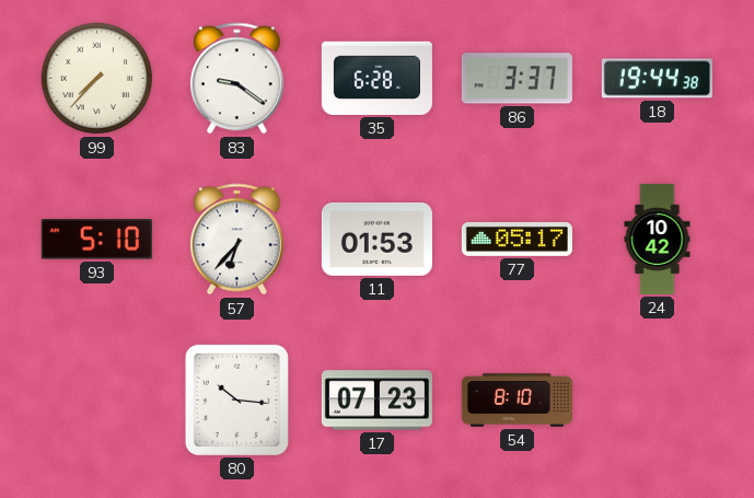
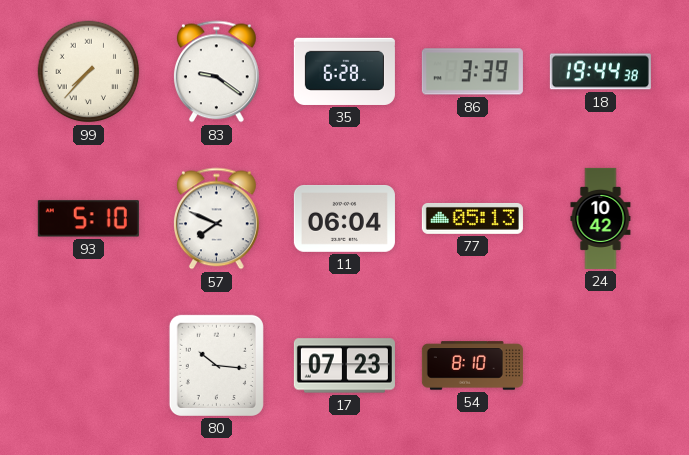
86: 3:37 -> 3:39
57: 6:37 -> 7:49
11: 01:53 -> 06:04
77: 05:17 -> 05:13
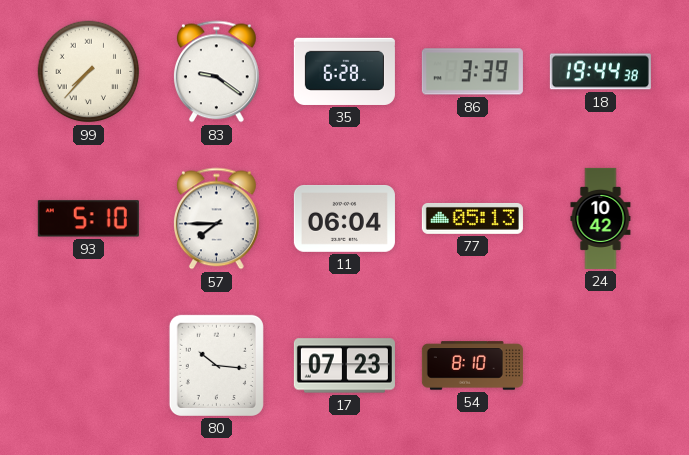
57: 7:49 -> 7:45
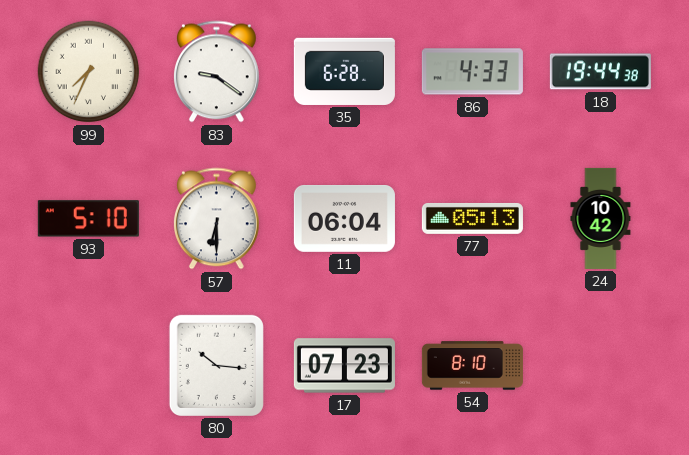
99: 7:37 -> 7:34
86: 3:39 -> 4:33
57: 7:45 -> 6:30
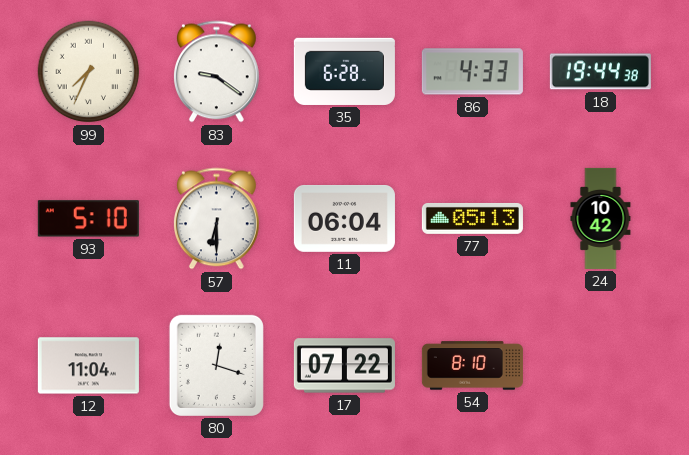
12: none -> 11:04
80: 10:16 -> 12:18
17: 07:23 -> 07:22
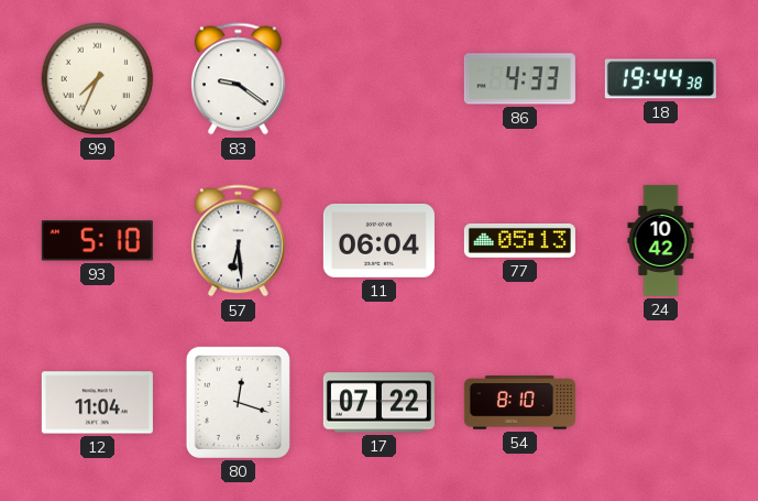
35: 6:28 -> none
57: 6:30 -> 6:29
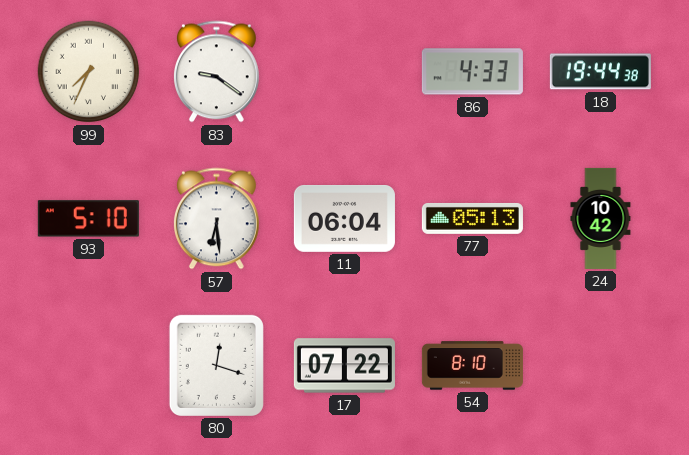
12: 11:04 -> none
